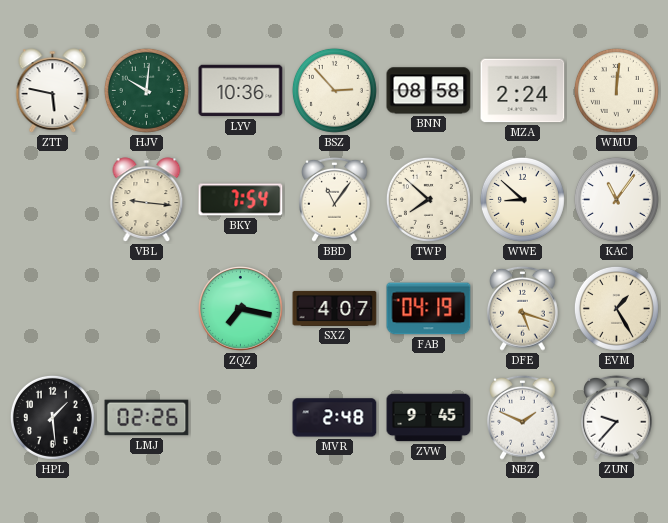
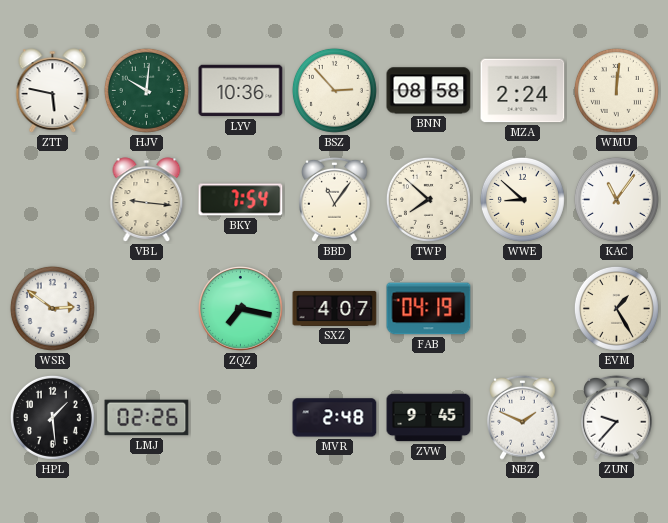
WSR: none -> 2:51
DFE: 5:18 -> none
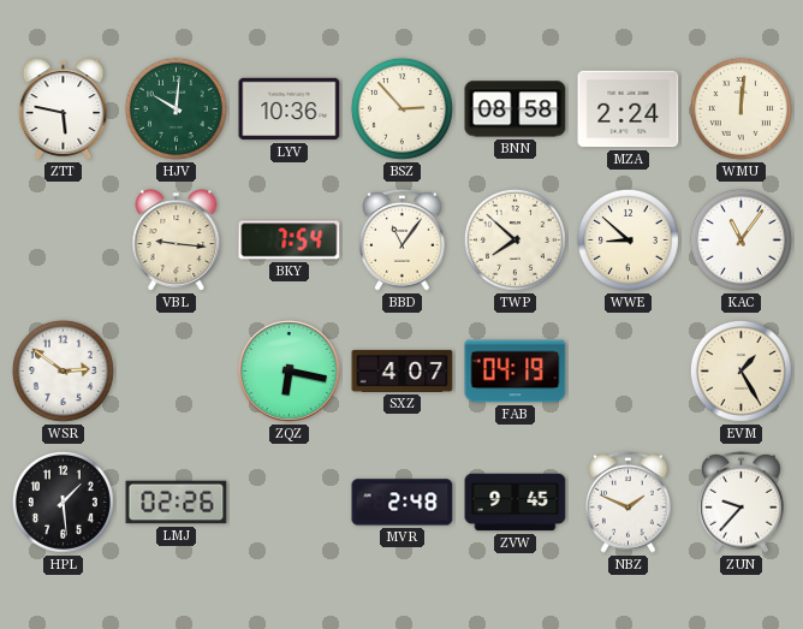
ZQZ: 7:17 -> 6:17
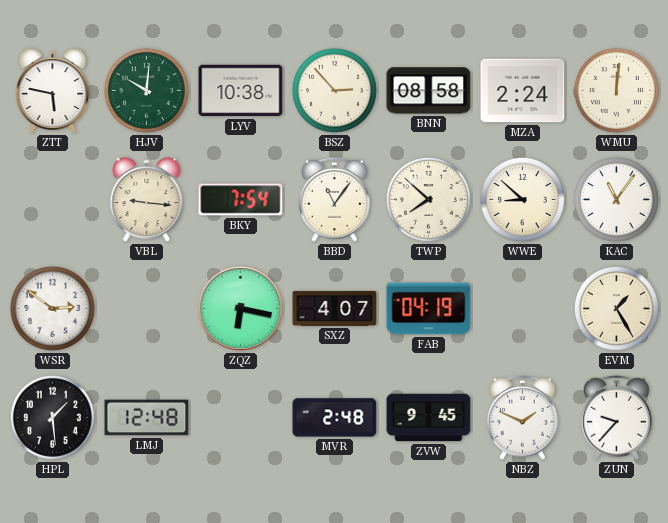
LYV: 10:36 -> 10:38
LMJ: 02:26 -> 12:48
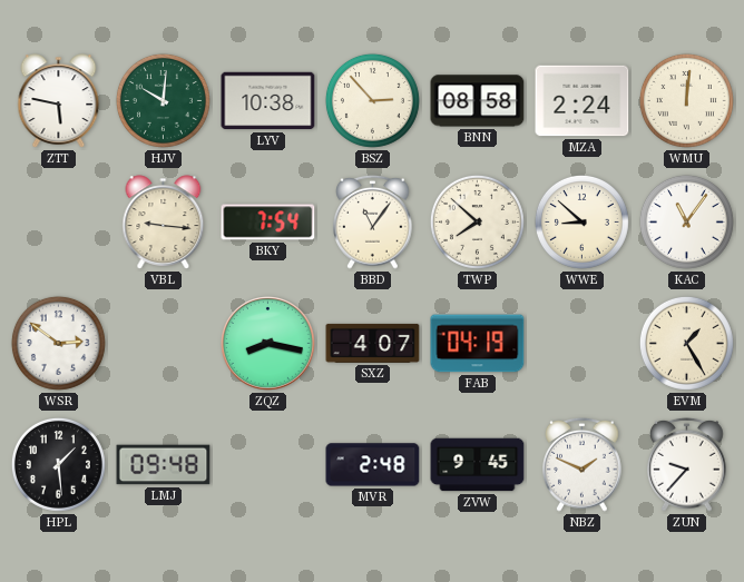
ZQZ: 6:17 -> 8:17
LMJ: 12:48 -> 09:48
